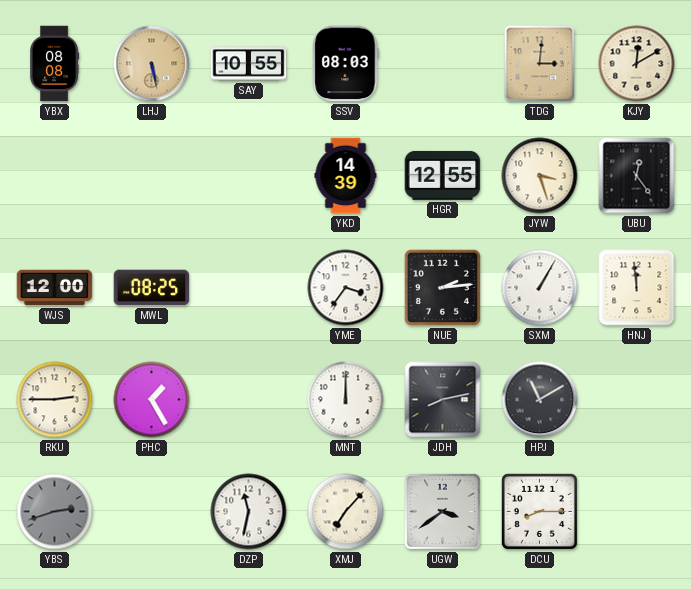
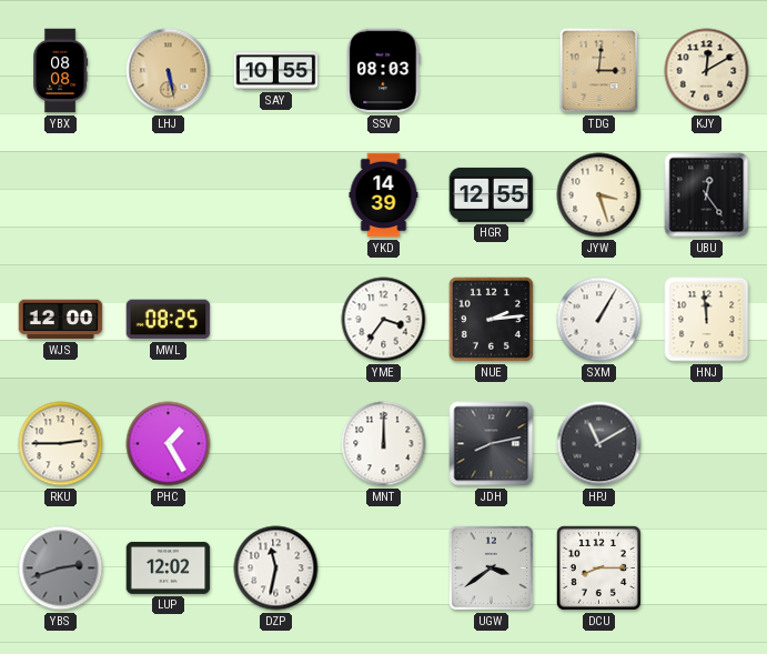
LUP: none -> 12:02
XMJ: 7:07 -> none
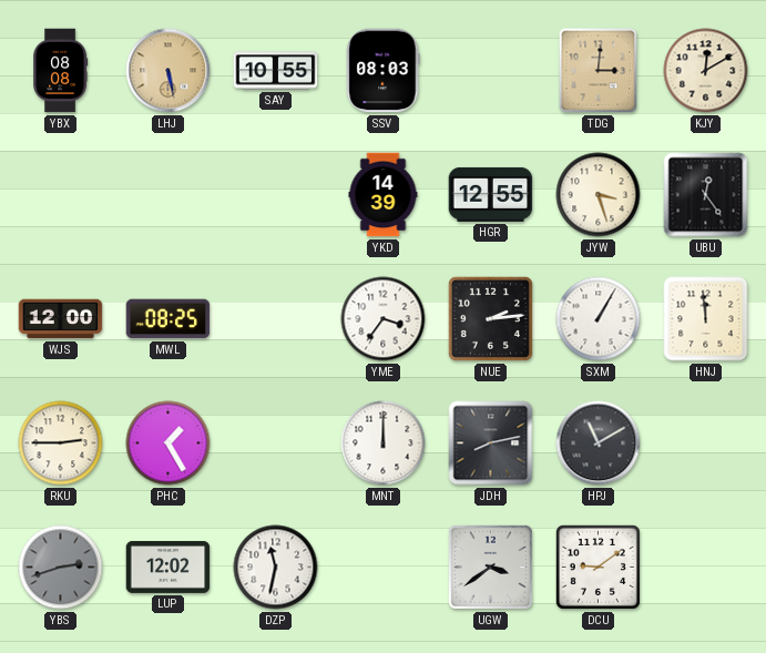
DCU: 8:15 -> 9:09
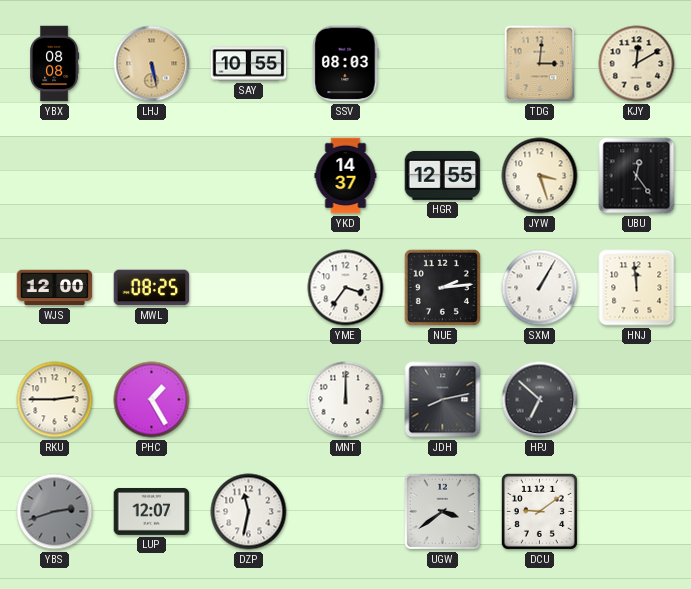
YKD: 14:39 -> 14:37
HPJ: 11:10 -> 6:52
LUP: 12:02 -> 12:07
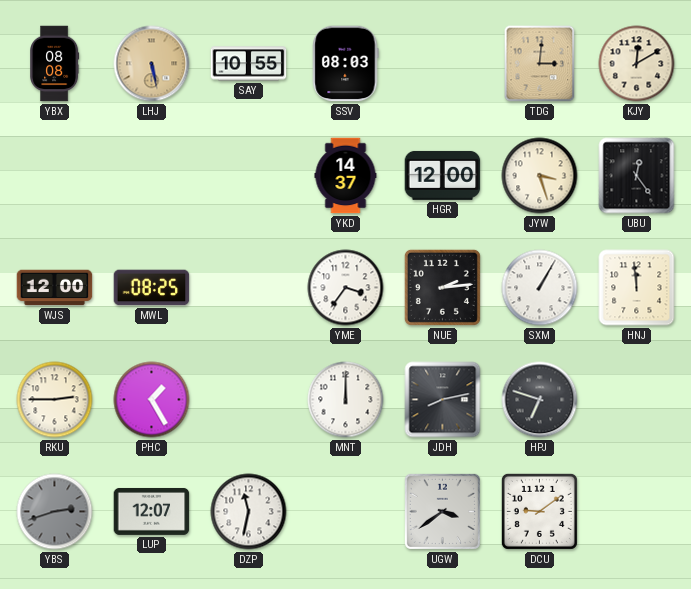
HGR: 12:55 -> 12:00
HPJ: 6:52 -> 6:48
